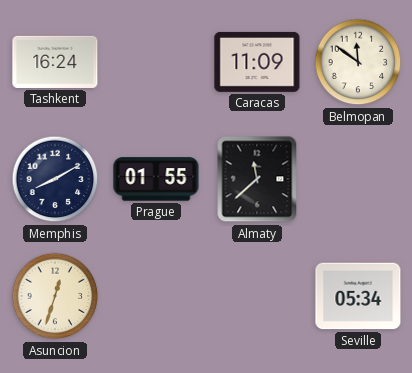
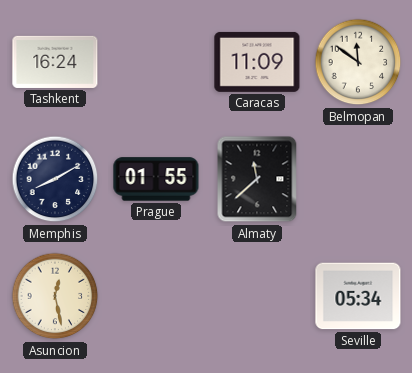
Asuncion: 12:33 -> 12:28
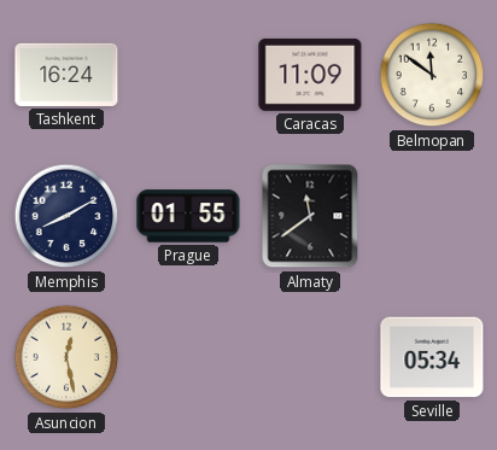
Almaty: 11:38 -> 11:39
